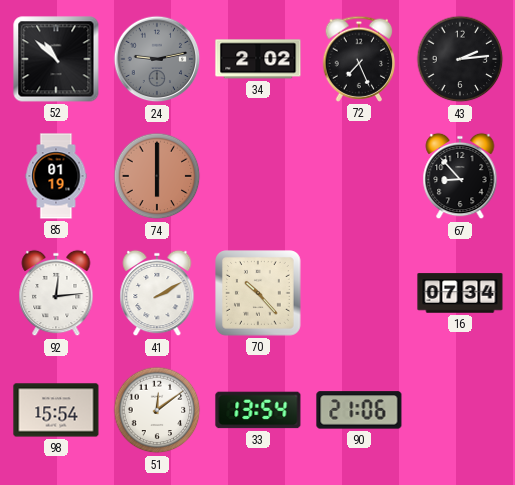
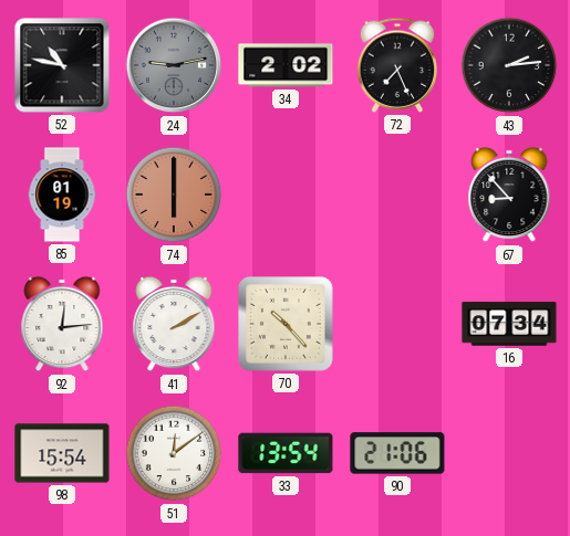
52: 10:52 -> 10:47
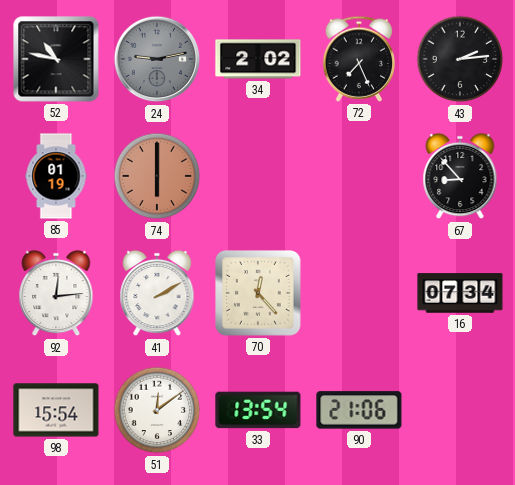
70: 10:23 -> 12:23
